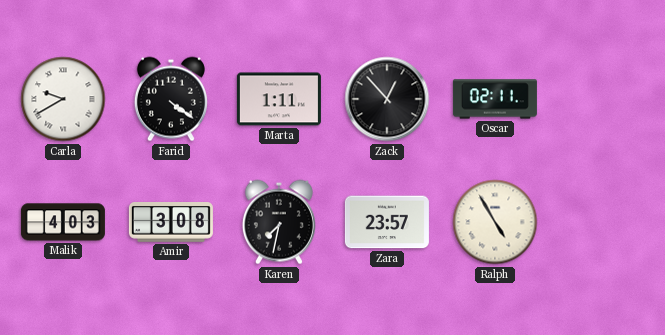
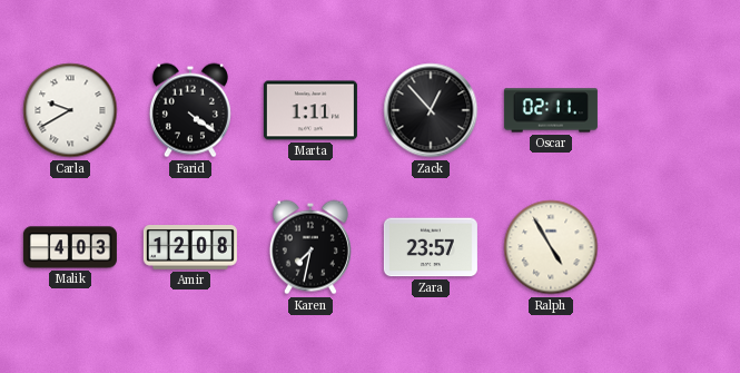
Amir: 3:08 -> 12:08
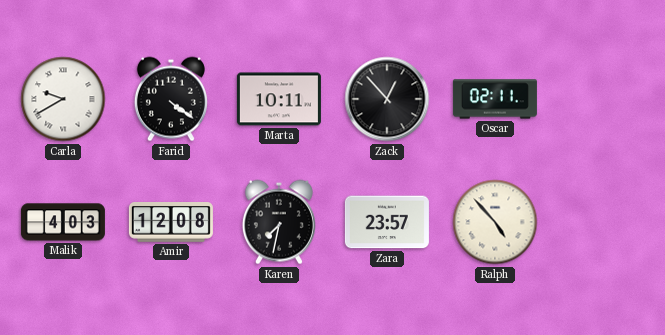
Marta: 1:11 -> 10:11
Ralph: 4:55 -> 4:53
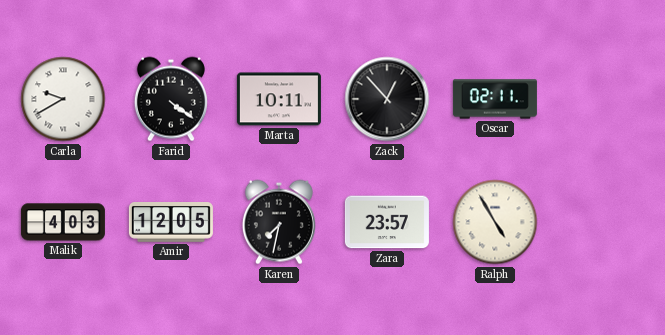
Amir: 12:08 -> 12:05
Ralph: 4:53 -> 4:55
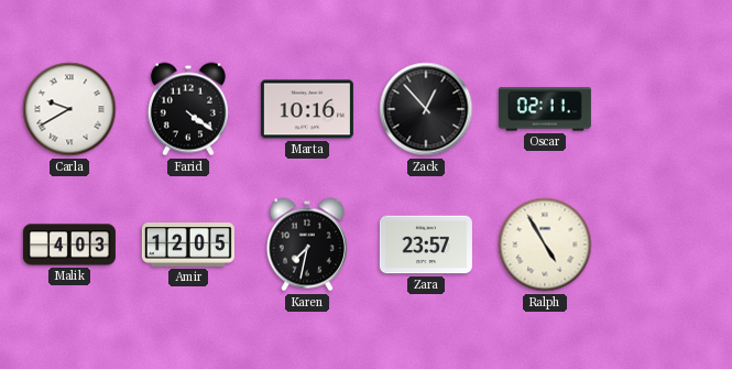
Marta: 10:11 -> 10:16
